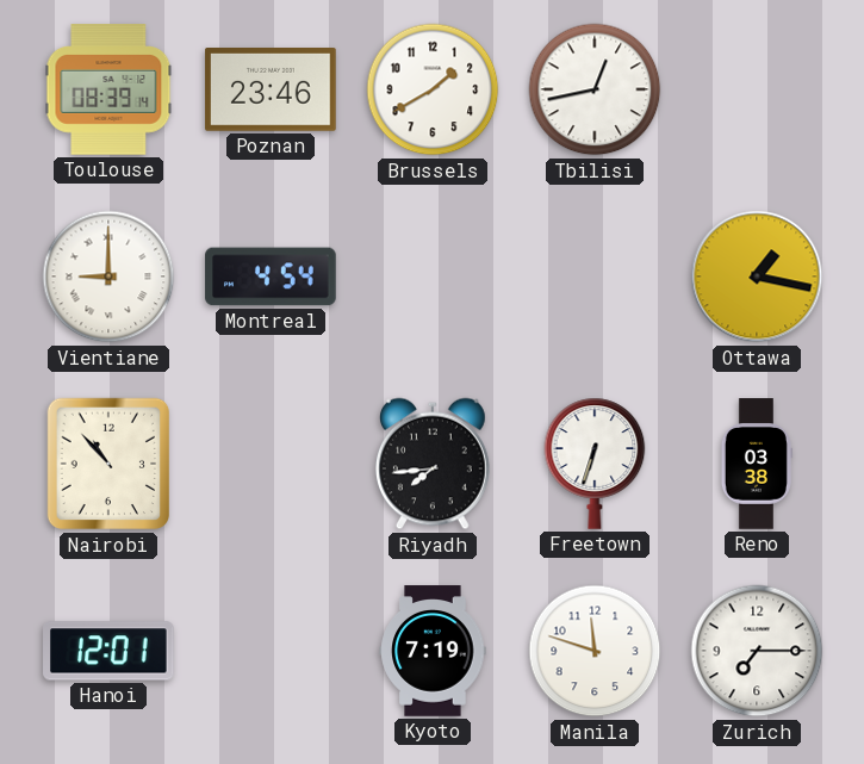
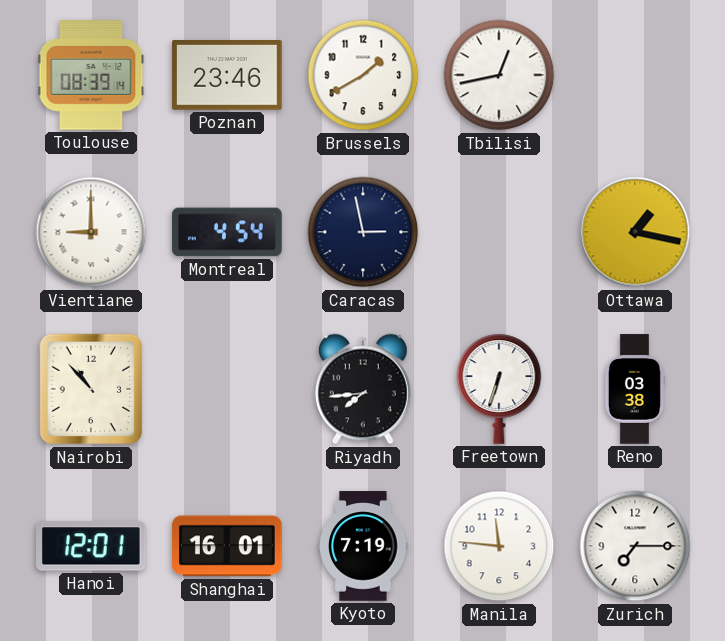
Caracas: none -> 2:58
Shanghai: none -> 16:01
Manila: 11:48 -> 11:46
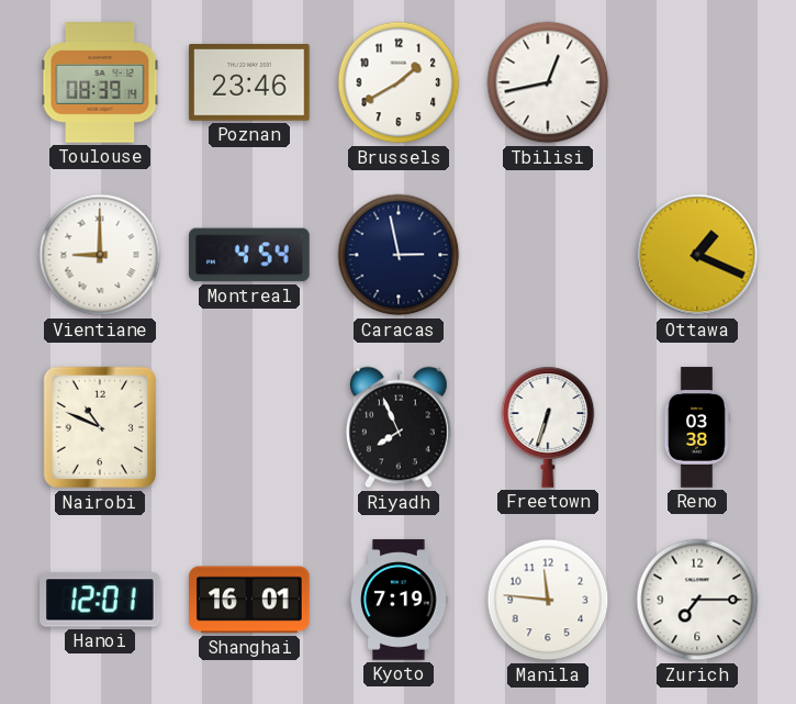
Ottawa: 1:17 -> 1:19
Nairobi: 10:53 -> 10:49
Riyadh: 7:44 -> 7:56
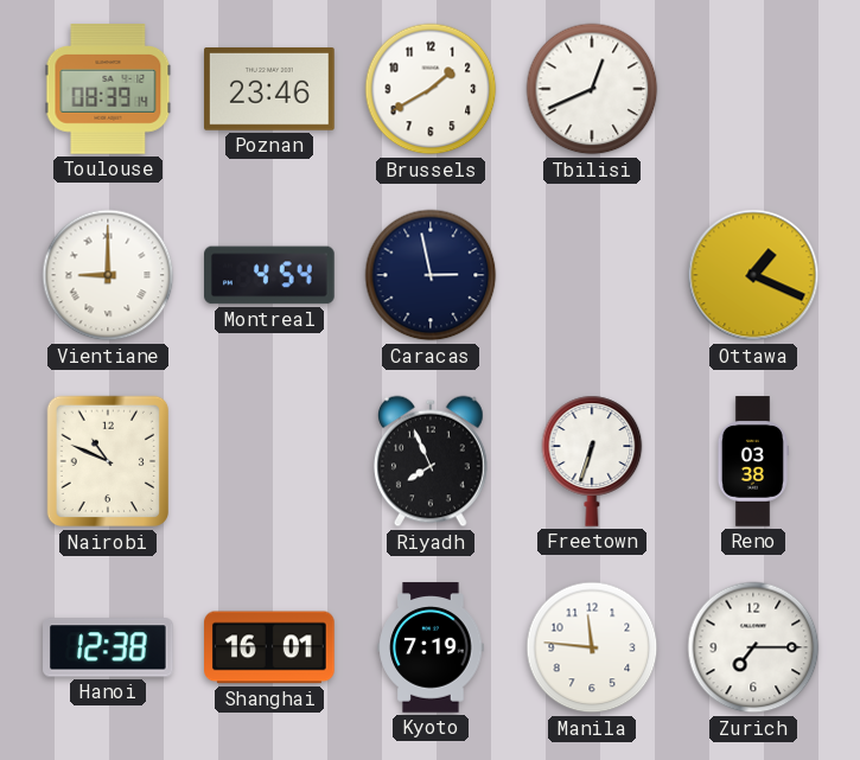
Tbilisi: 12:43 -> 12:41
Hanoi: 12:01 -> 12:38
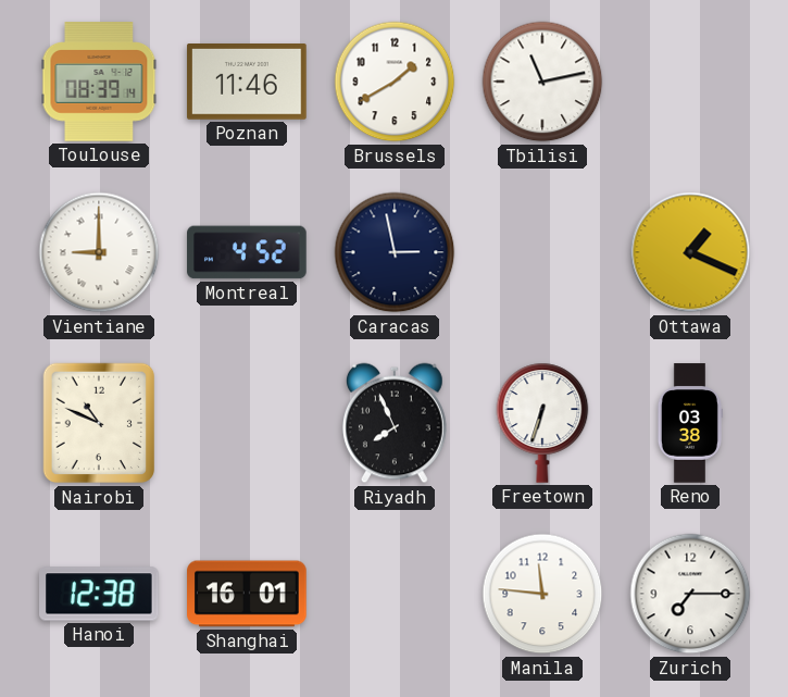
Poznan: 23:46 -> 11:46
Tbilisi: 12:41 -> 11:13
Montreal: 4:54 -> 4:52
Kyoto: 7:19 -> none
